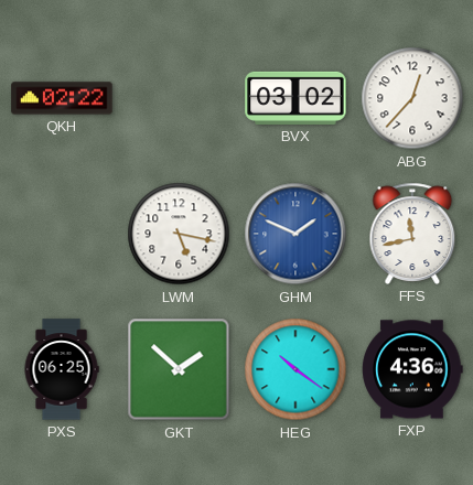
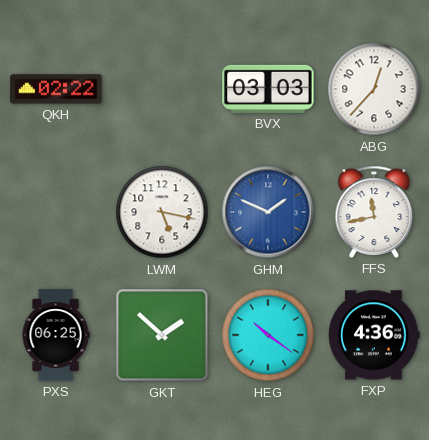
BVX: 03:02 -> 03:03
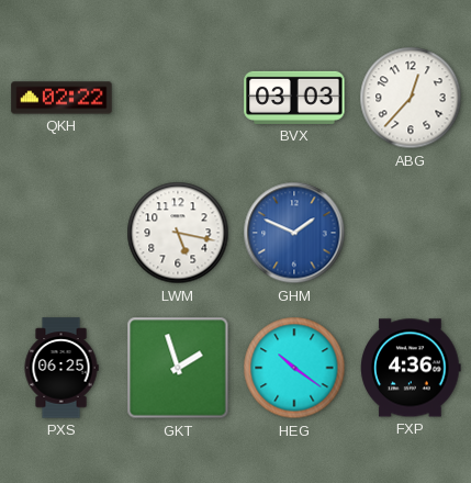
FFS: 11:43 -> none
GKT: 1:52 -> 1:57
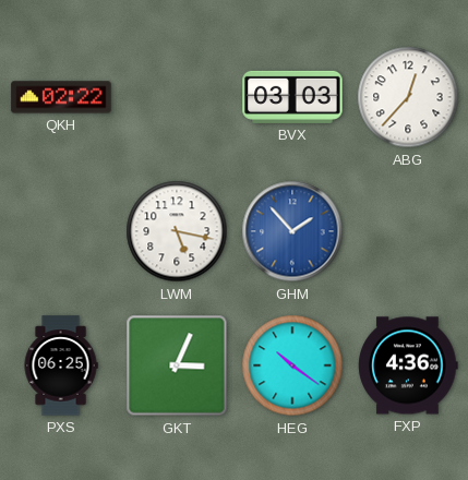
GHM: 1:49 -> 1:53
GKT: 1:57 -> 3:04
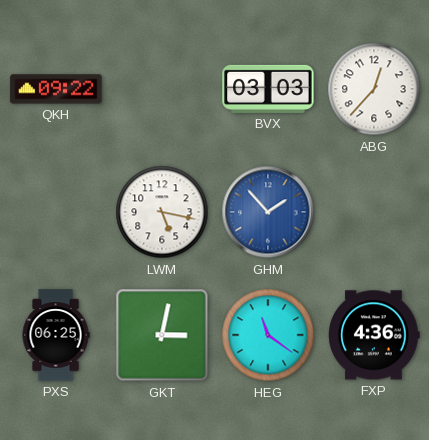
QKH: 02:22 -> 09:22
GKT: 3:04 -> 3:02
HEG: 10:21 -> 11:21
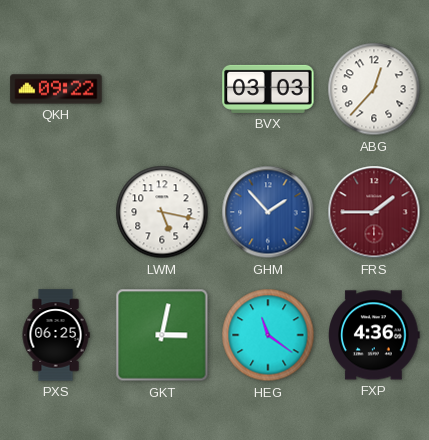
FRS: none -> 1:45
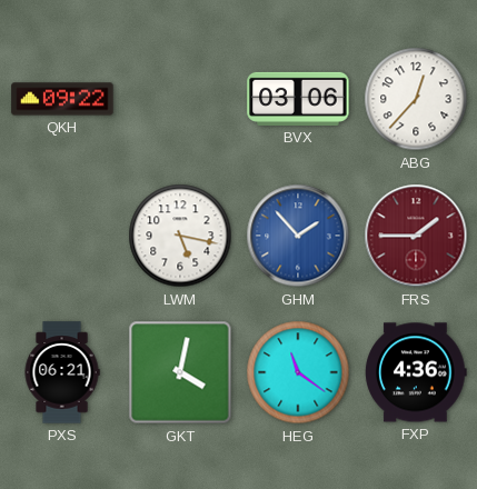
BVX: 03:03 -> 03:06
PXS: 06:25 -> 06:21
GKT: 3:02 -> 4:02
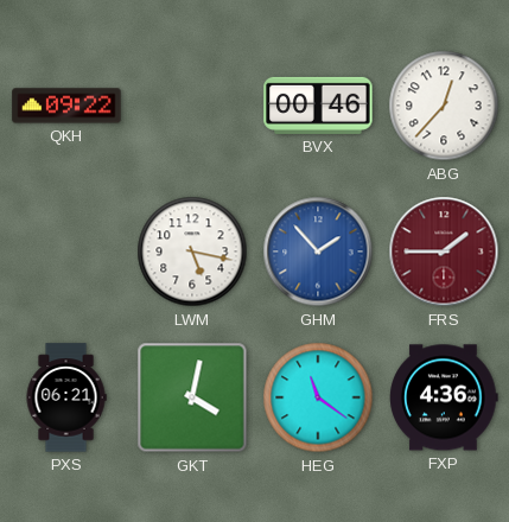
BVX: 03:06 -> 00:46
